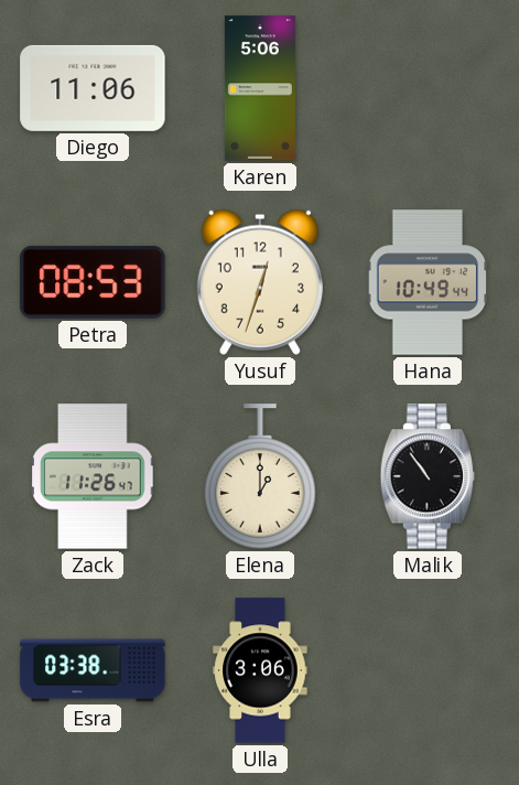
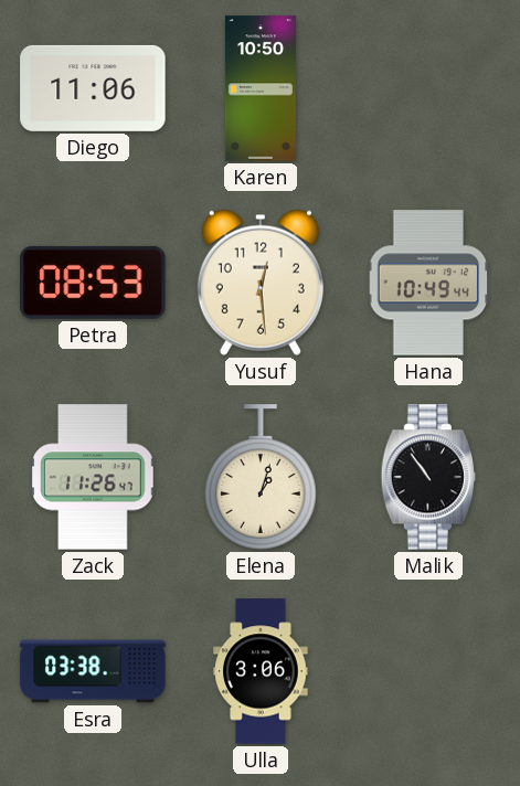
Karen: 5:06 -> 10:50
Yusuf: 12:33 -> 12:29
Elena: 1:00 -> 1:03
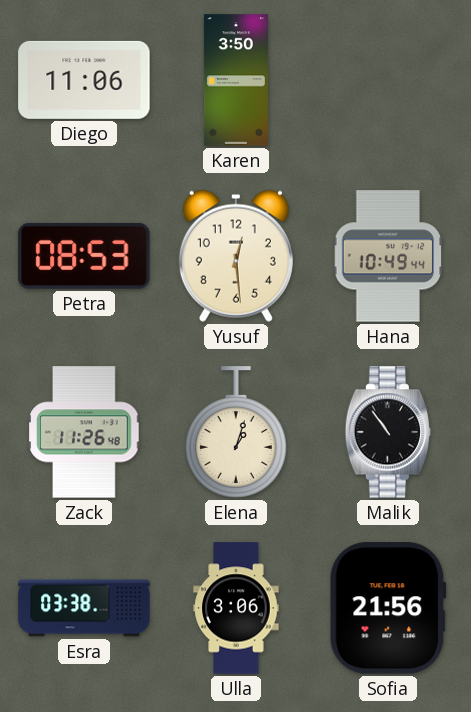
Karen: 10:50 -> 3:50
Zack: 11:26:47 -> 11:26:48
Sofia: none -> 21:56
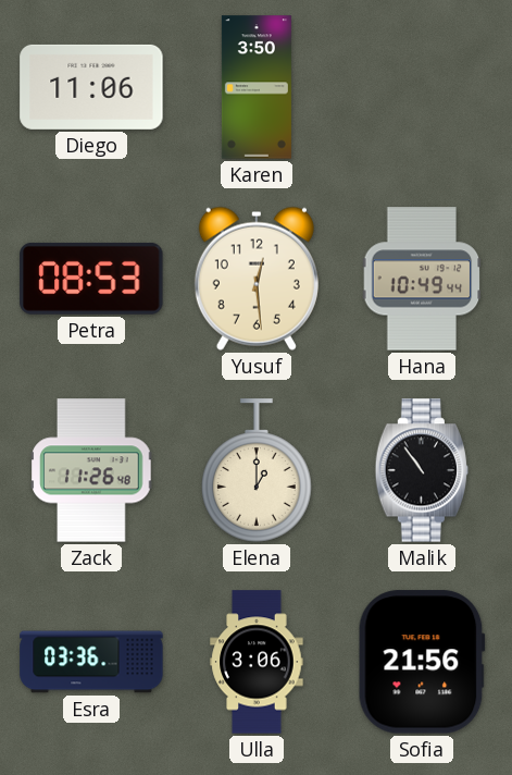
Elena: 1:03 -> 1:00
Esra: 03:38 -> 03:36
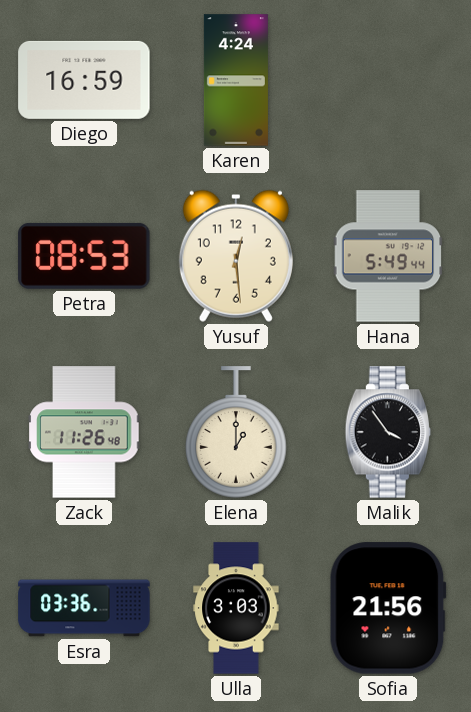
Diego: 11:06 -> 16:59
Karen: 3:50 -> 4:24
Hana: 10:49 -> 5:49
Malik: 10:54 -> 3:54
Ulla: 3:06 -> 3:03
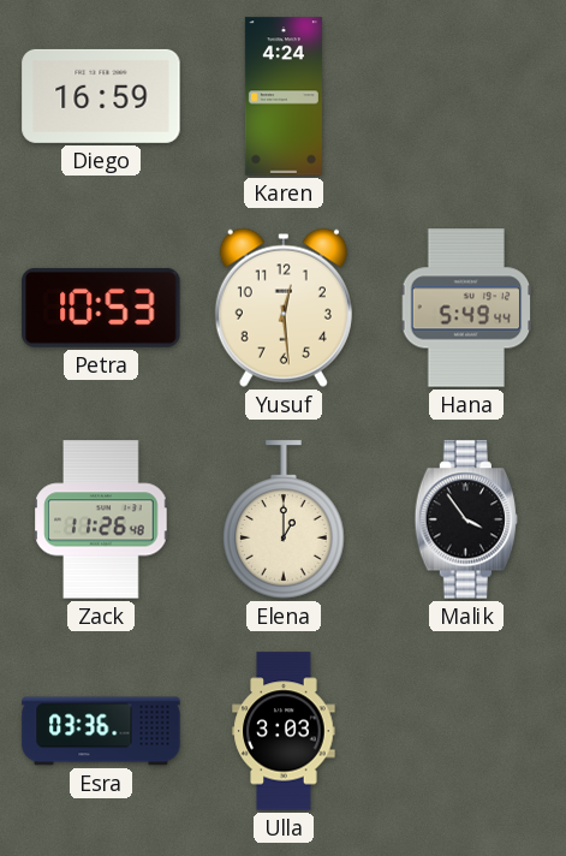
Petra: 08:53 -> 10:53
Sofia: 21:56 -> none
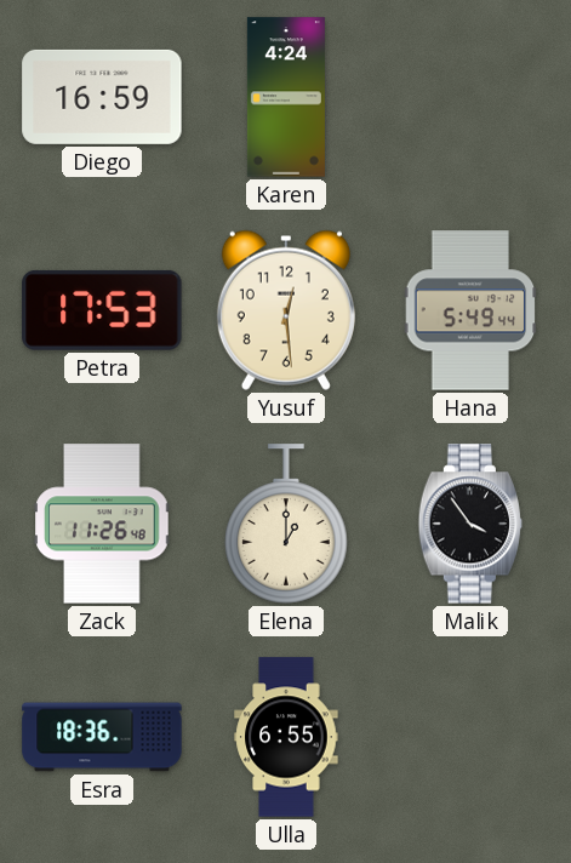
Petra: 10:53 -> 17:53
Esra: 03:36 -> 18:36
Ulla: 3:03 -> 6:55
